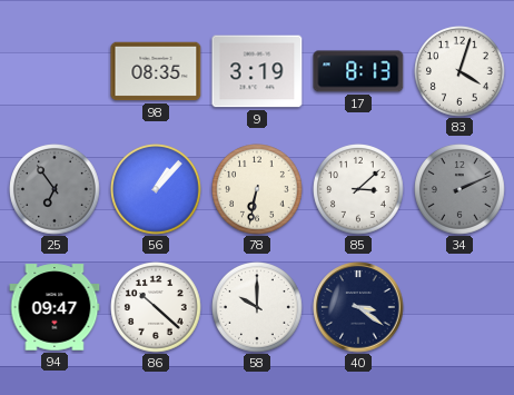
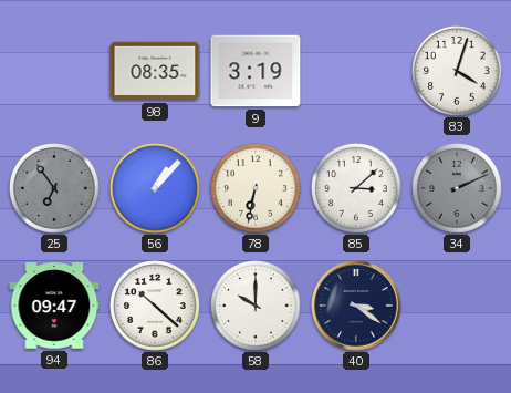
17: 8:13 -> none
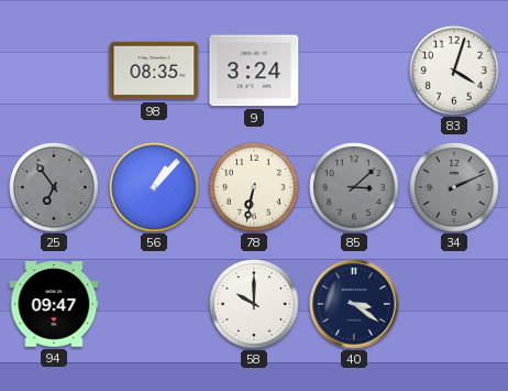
9: 3:19 -> 3:24
85 dial: white -> grey
86: 10:22 -> none
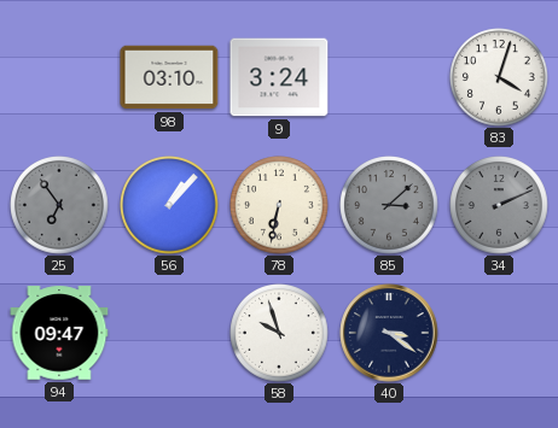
98: 08:35 -> 03:10
58: 10:00 -> 9:57
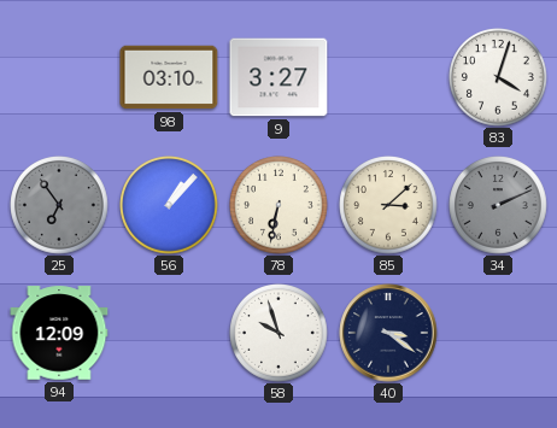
9: 3:24 -> 3:27
85 dial: grey -> cream
94: 09:47 -> 12:09
